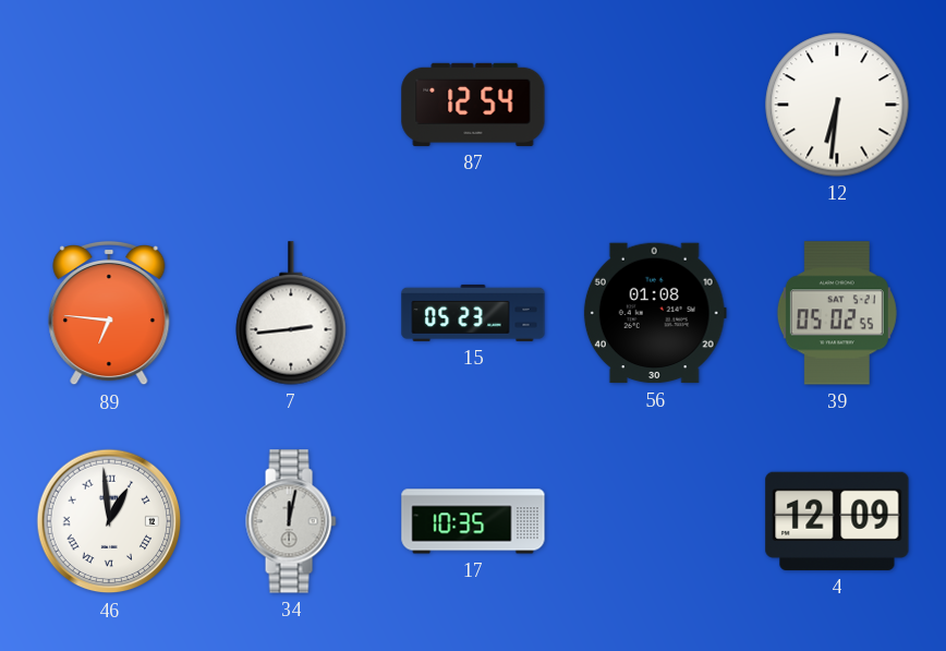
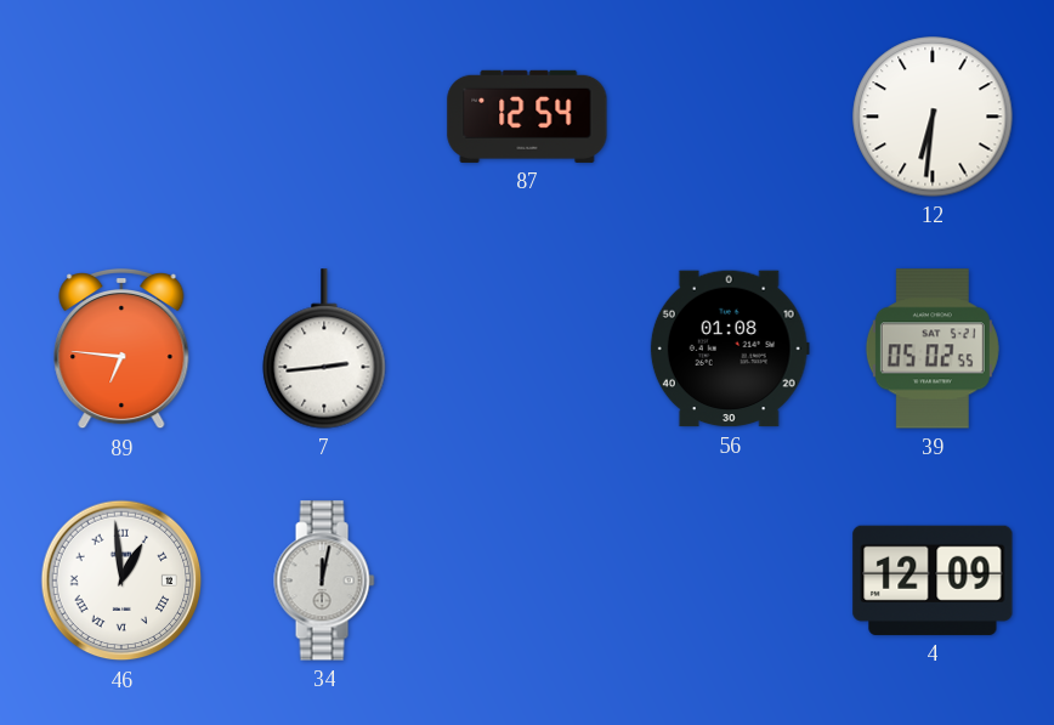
15: 05:23 -> none
17: 10:35 -> none
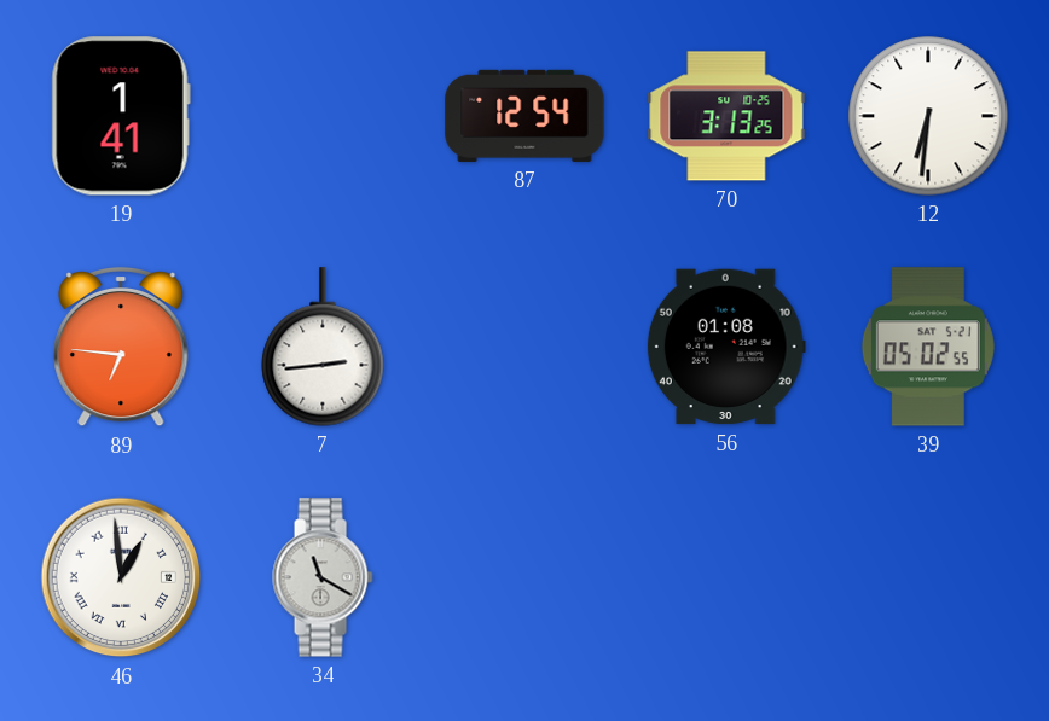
19: none -> 1:41
70: none -> 3:13
34: 12:02 -> 11:20
4: 12:09 -> none
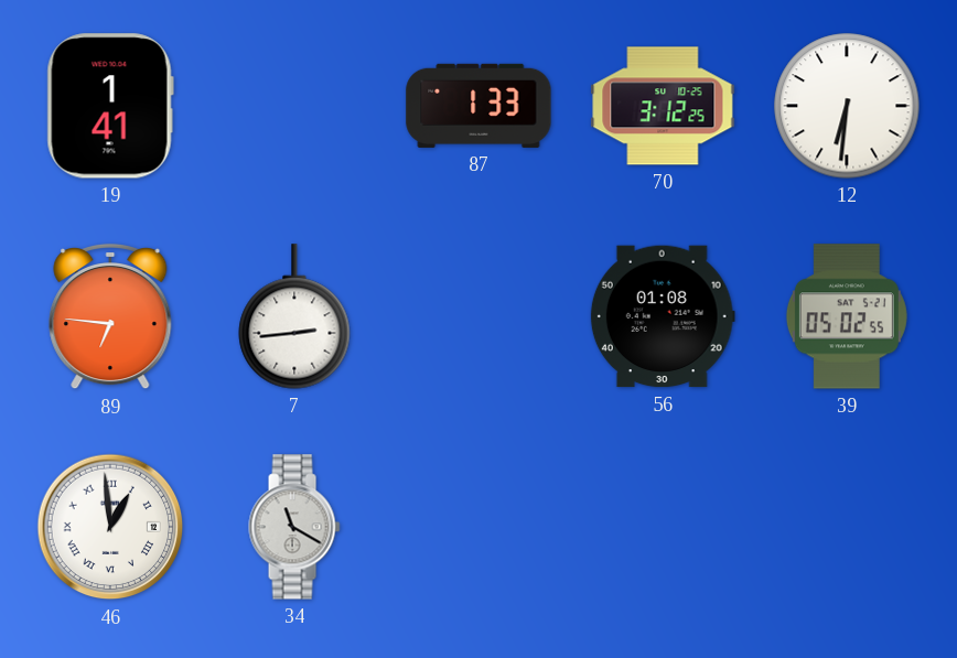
87: 12:54 -> 1:33
70: 3:13 -> 3:12
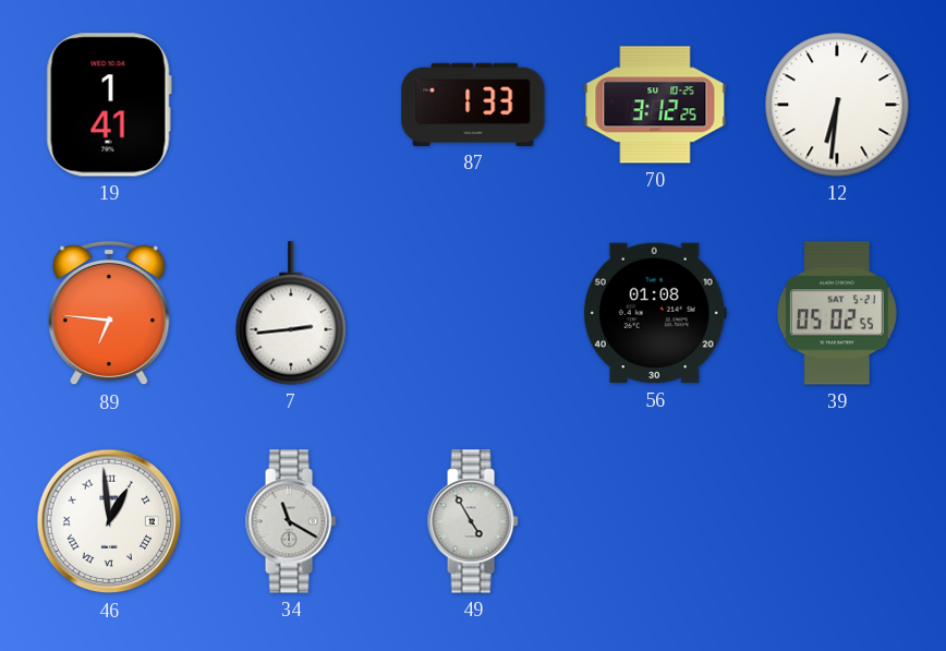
49: none -> 4:55
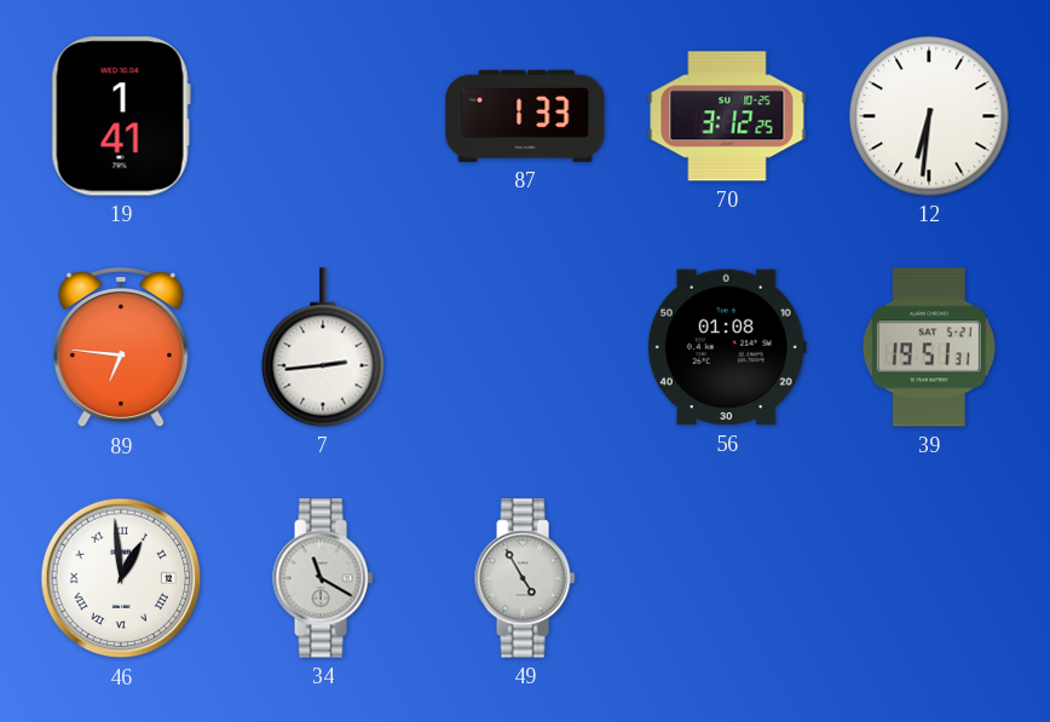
39: 05:02 -> 19:51
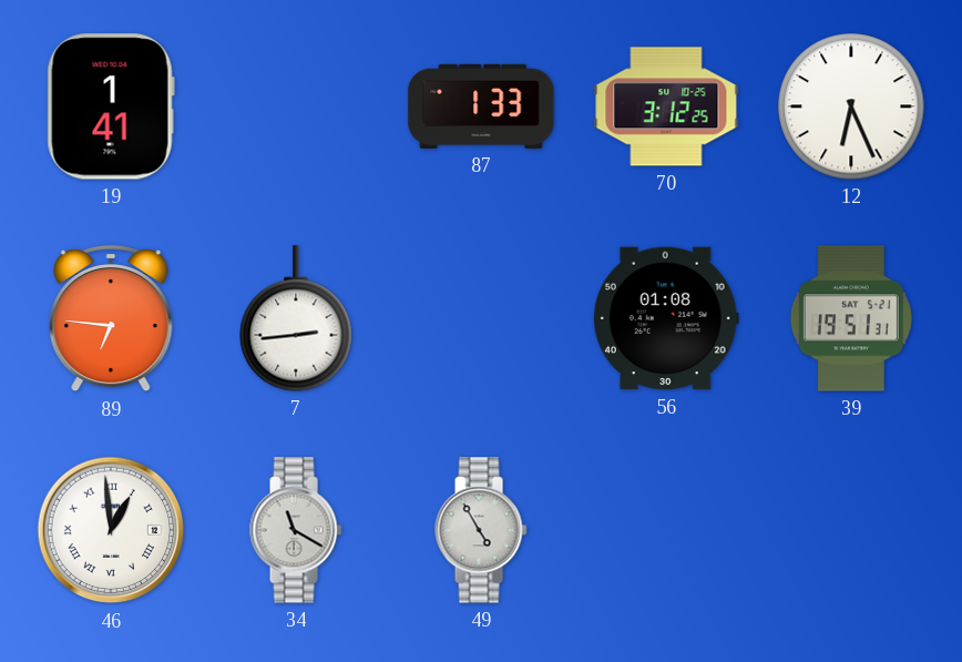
12: 6:31 -> 6:26
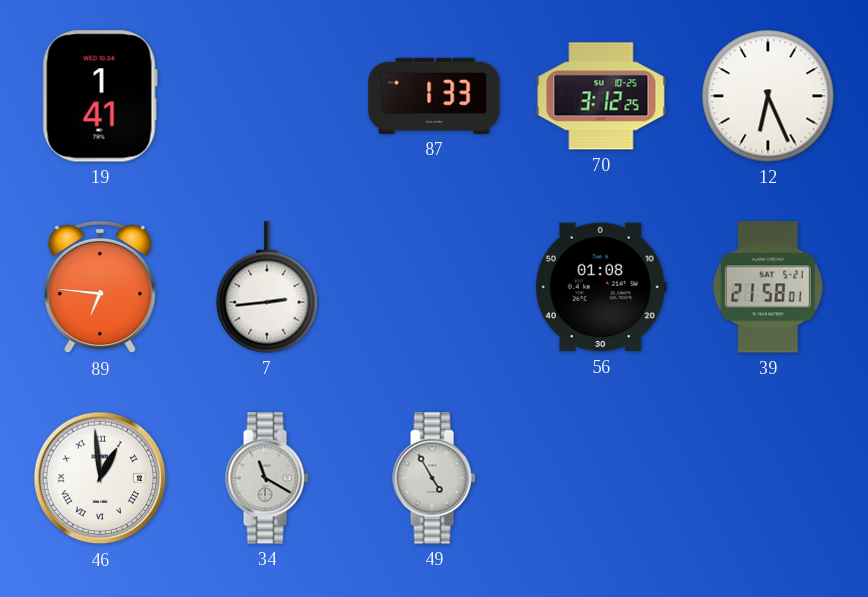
39: 19:51 -> 21:58
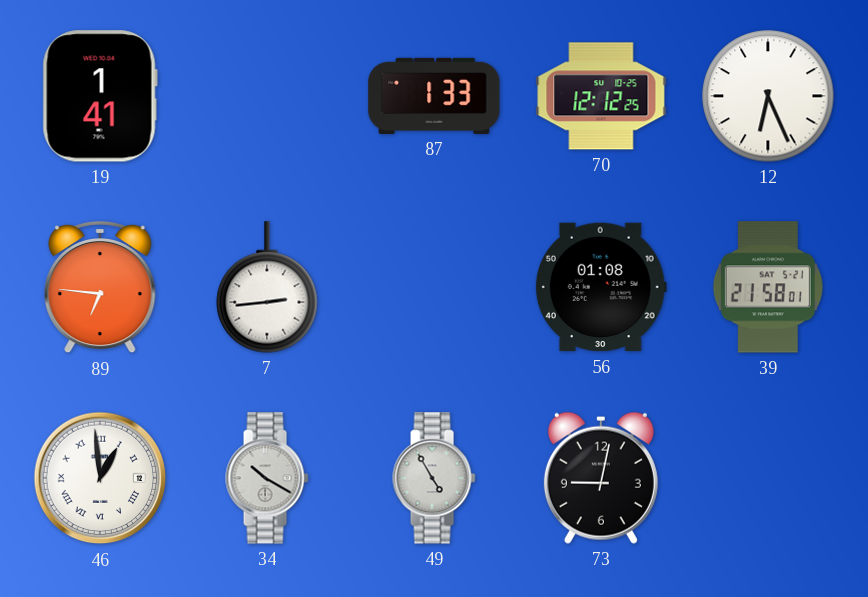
70: 3:12 -> 12:12
34: 11:20 -> 10:20
73: none -> 9:02
